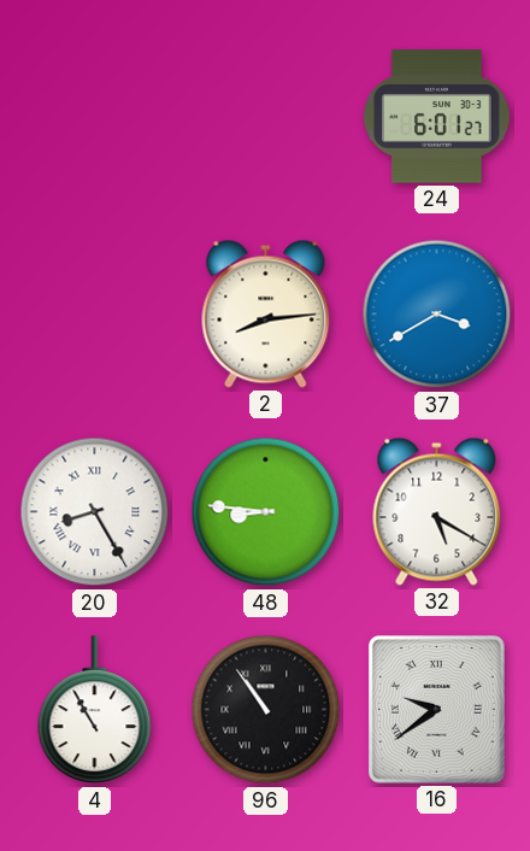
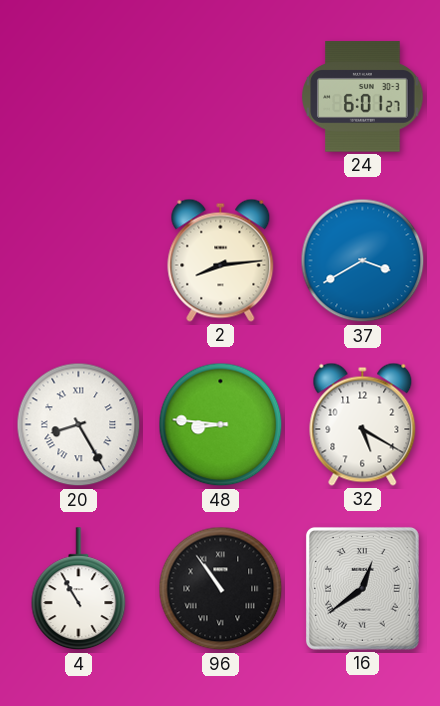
16: 9:39 -> 12:39
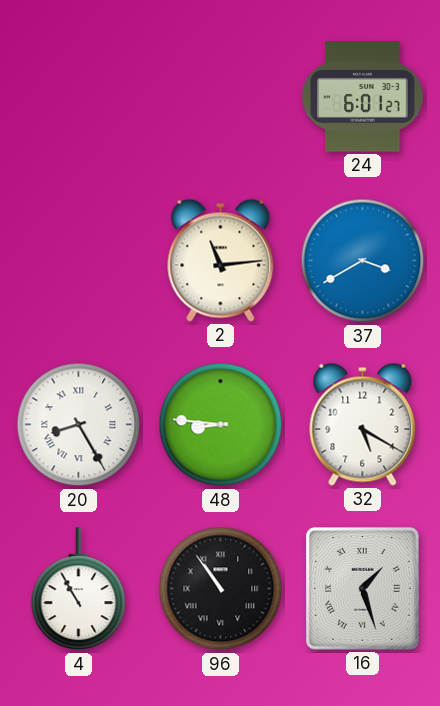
2: 8:14 -> 11:14
16: 12:39 -> 1:27
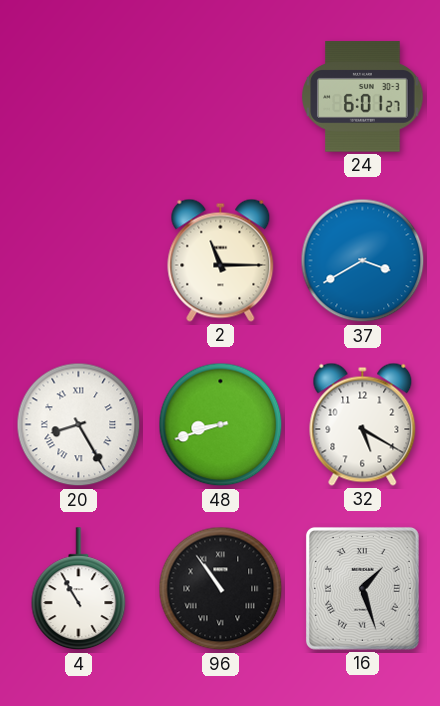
2: 11:14 -> 11:15
48: 8:46 -> 8:42
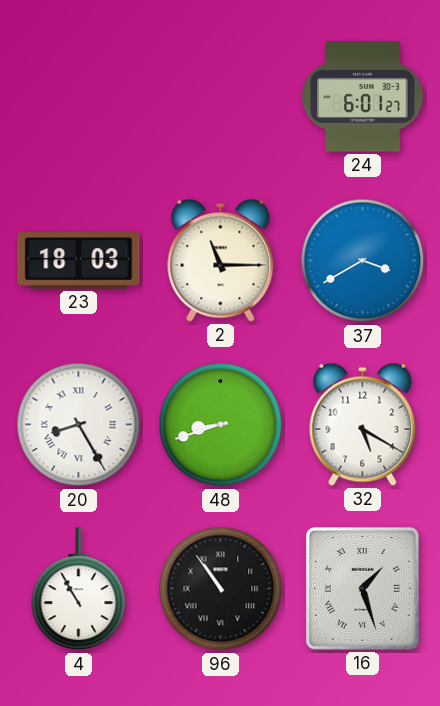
23: none -> 18:03
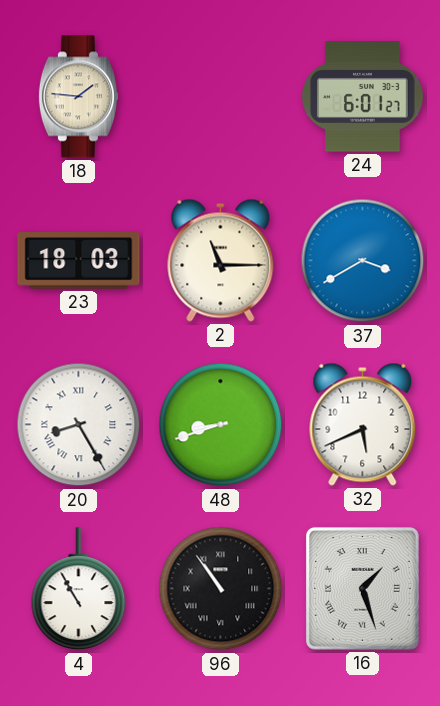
18: none -> 1:46
32: 5:20 -> 5:41
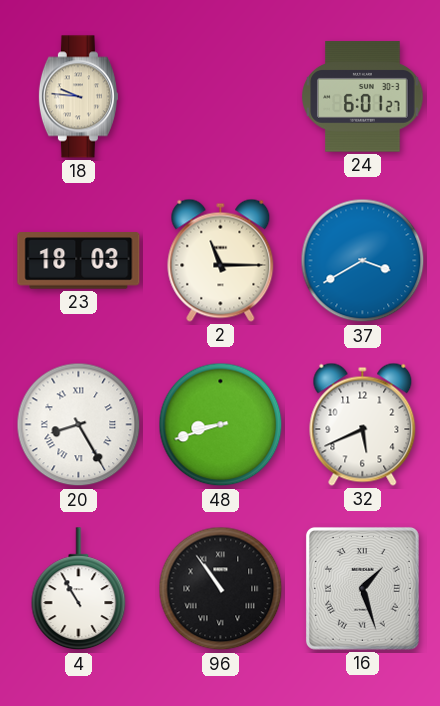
18: 1:46 -> 9:46
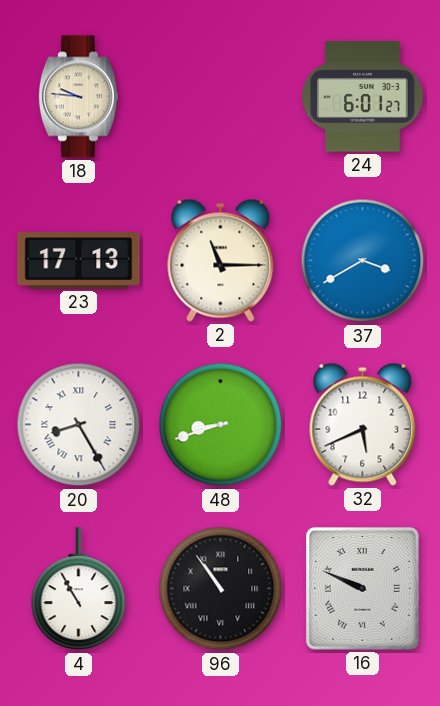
23: 18:03 -> 17:13
16: 1:27 -> 9:49
